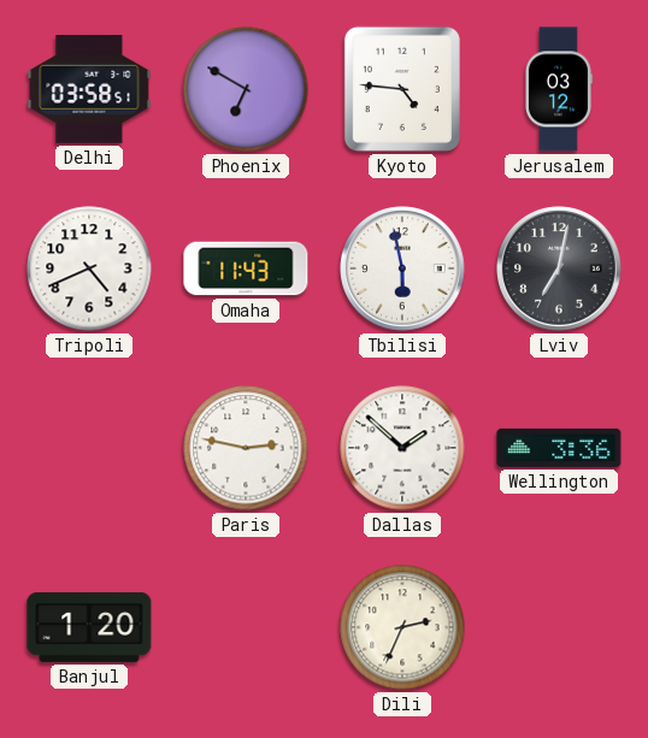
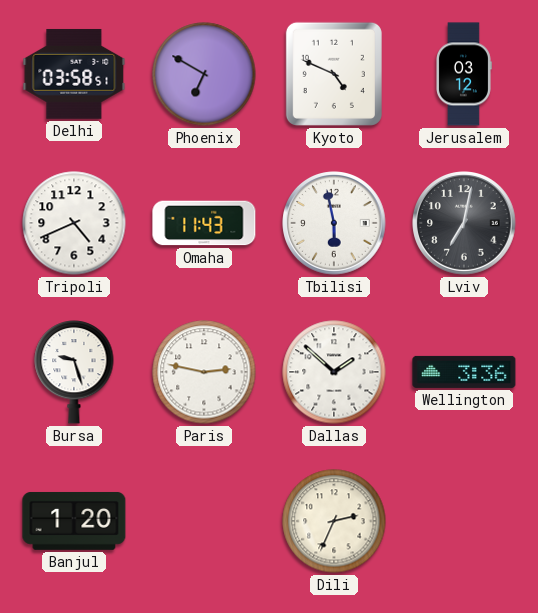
Kyoto: 4:46 -> 4:49
Bursa: none -> 9:27
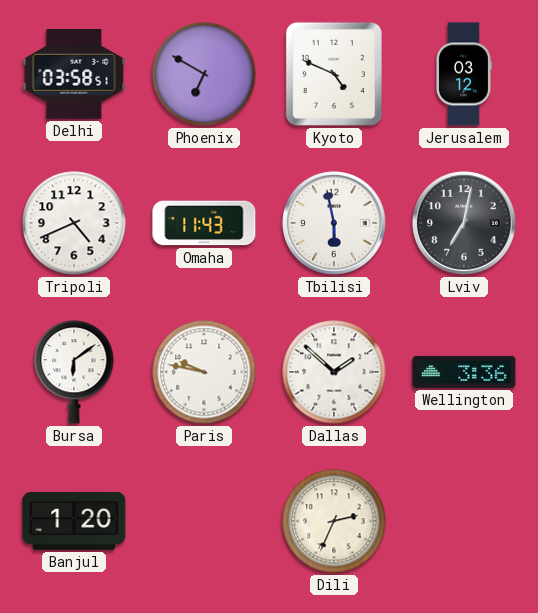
Bursa: 9:27 -> 6:09
Paris: 2:47 -> 9:47
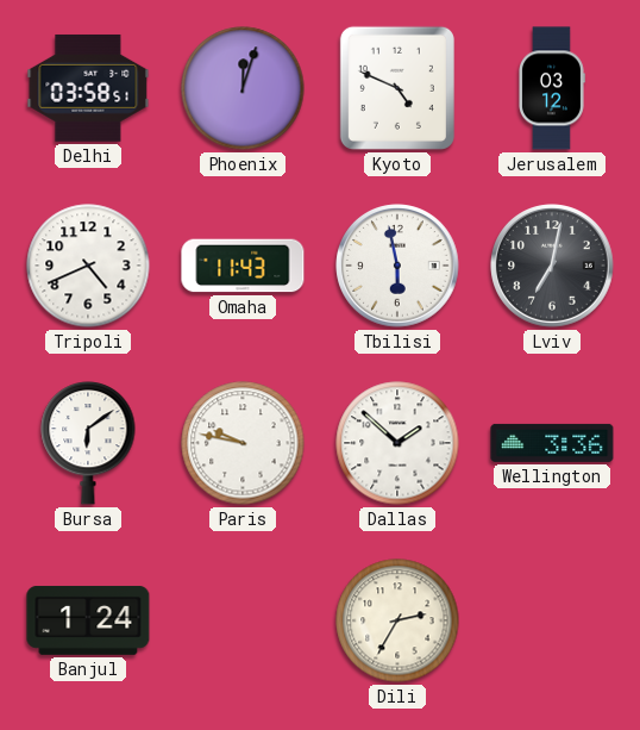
Phoenix: 6:50 -> 12:03
Banjul: 1:20 -> 1:24
Dili: 2:34 -> 2:35
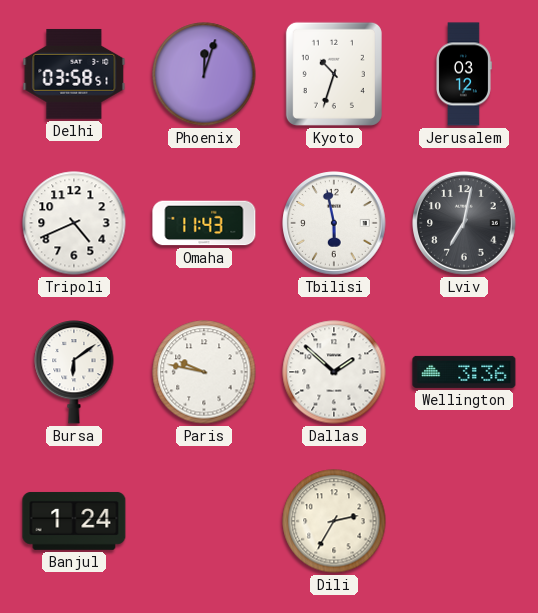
Kyoto: 4:49 -> 10:33
